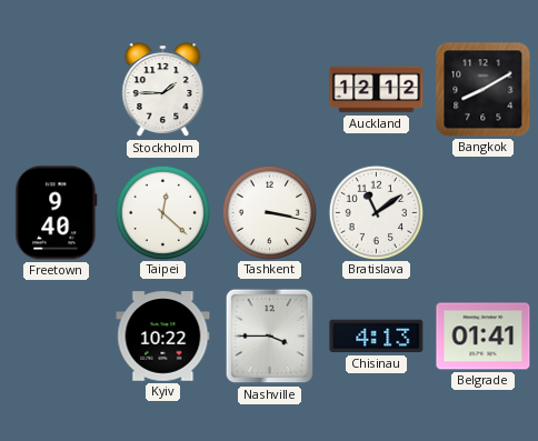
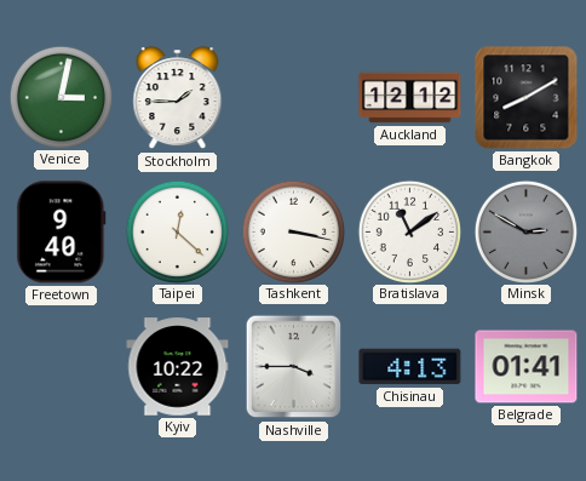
Venice: none -> 3:02
Minsk: none -> 2:50
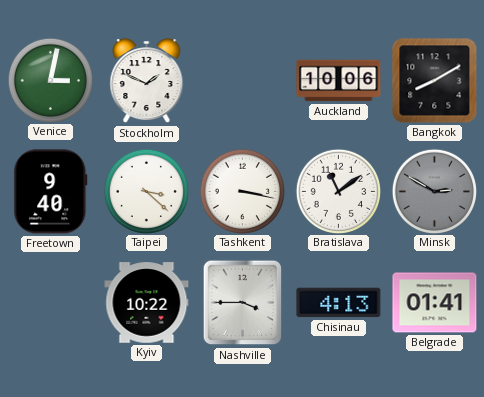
Stockholm: 1:45 -> 1:49
Auckland: 12:12 -> 10:06
Taipei: 12:22 -> 3:22
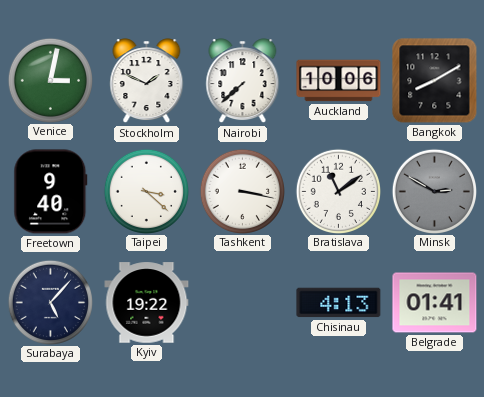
Nairobi: none -> 7:38
Surabaya: none -> 5:07
Kyiv: 10:22 -> 19:22
Nashville: 3:45 -> none
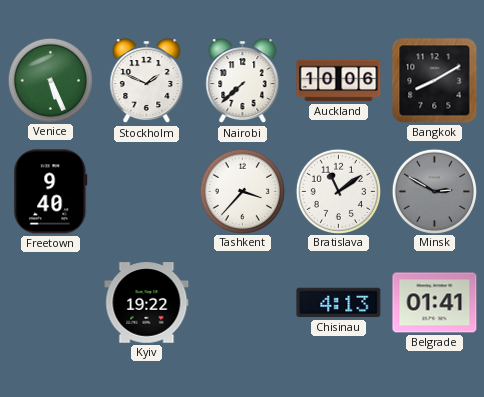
Venice: 3:02 -> 5:26
Taipei: 3:22 -> none
Tashkent: 3:17 -> 3:37
Surabaya: 5:07 -> none
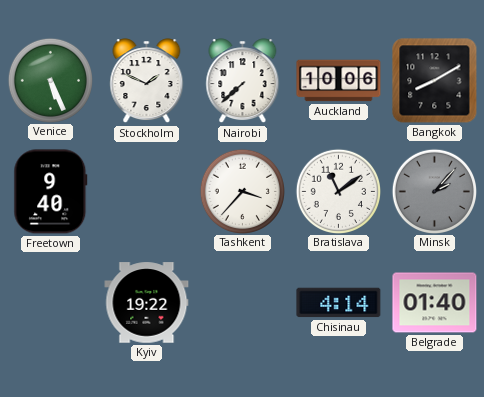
Minsk: 2:50 -> 2:07
Chisinau: 4:13 -> 4:14
Belgrade: 01:41 -> 01:40
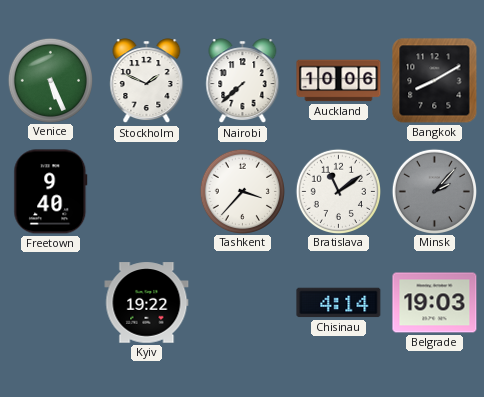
Belgrade: 01:40 -> 19:03
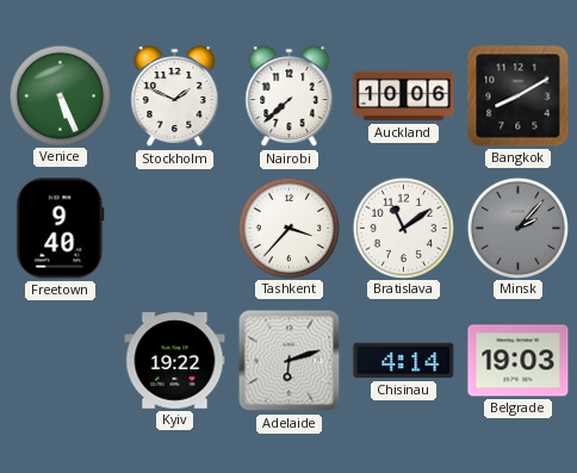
Adelaide: none -> 6:12
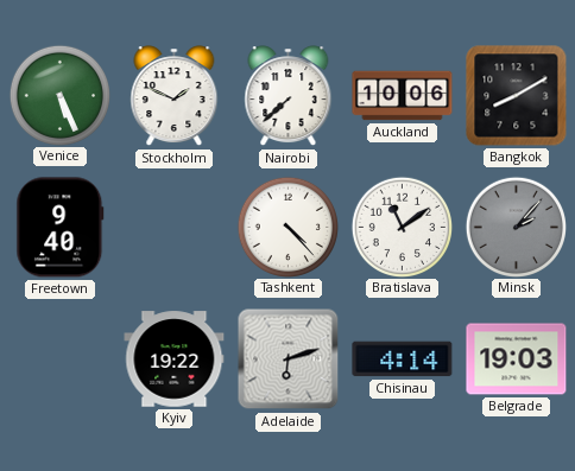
Tashkent: 3:37 -> 4:23
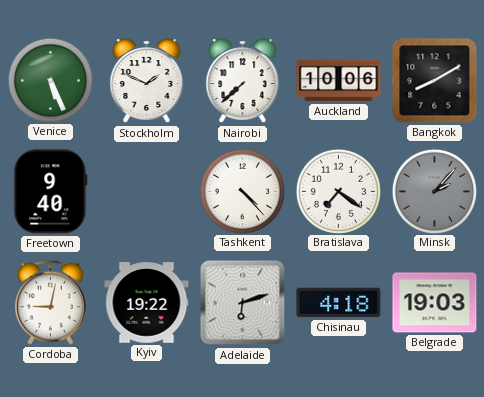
Bratislava: 11:09 -> 7:21
Cordoba: none -> 9:02
Chisinau: 4:14 -> 4:18
